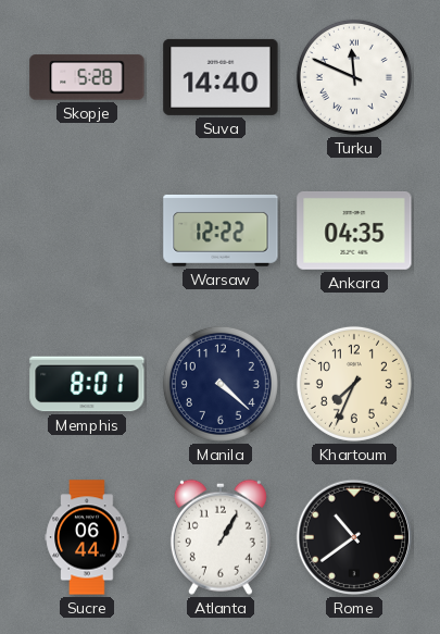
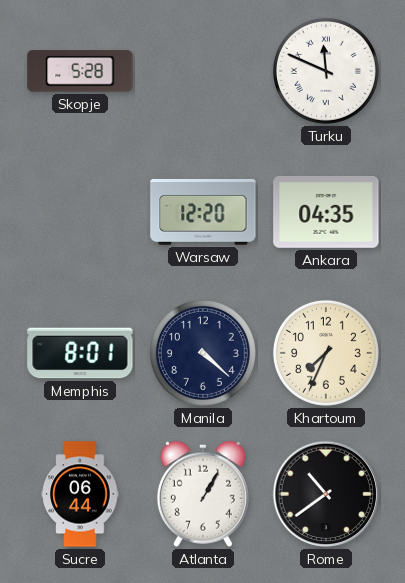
Suva: 14:40 -> none
Warsaw: 12:22 -> 12:20
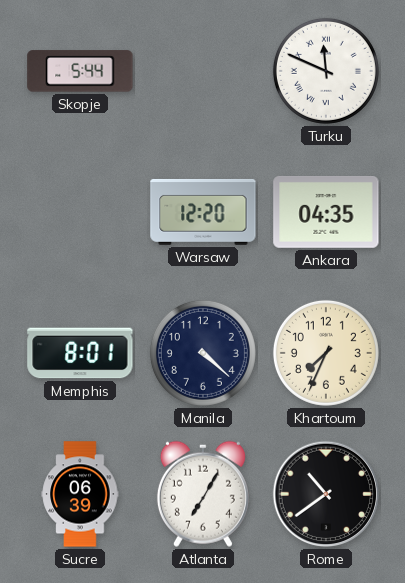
Skopje: 5:28 -> 5:44
Sucre: 06:44 -> 06:39
Atlanta: 1:05 -> 7:05
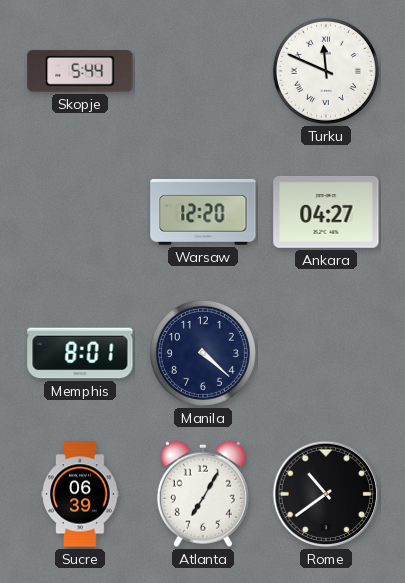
Ankara: 04:35 -> 04:27
Khartoum: 7:34 -> none
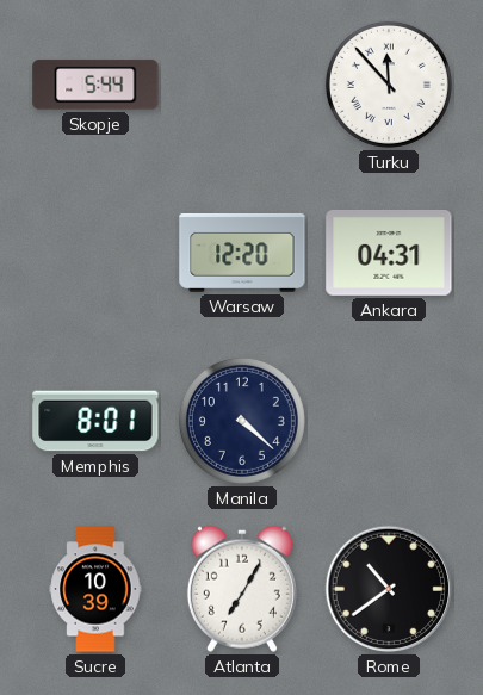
Turku: 11:49 -> 11:53
Ankara: 04:27 -> 04:31
Sucre: 06:39 -> 10:39
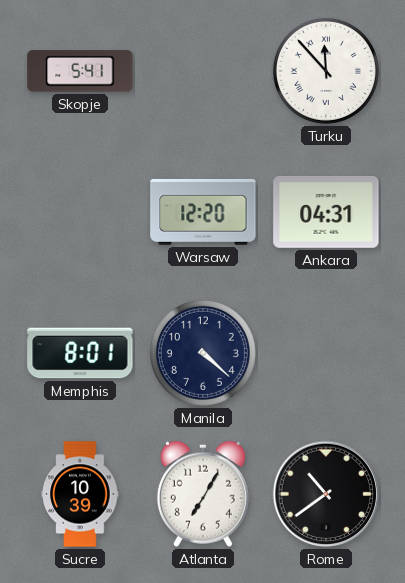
Skopje: 5:44 -> 5:41
